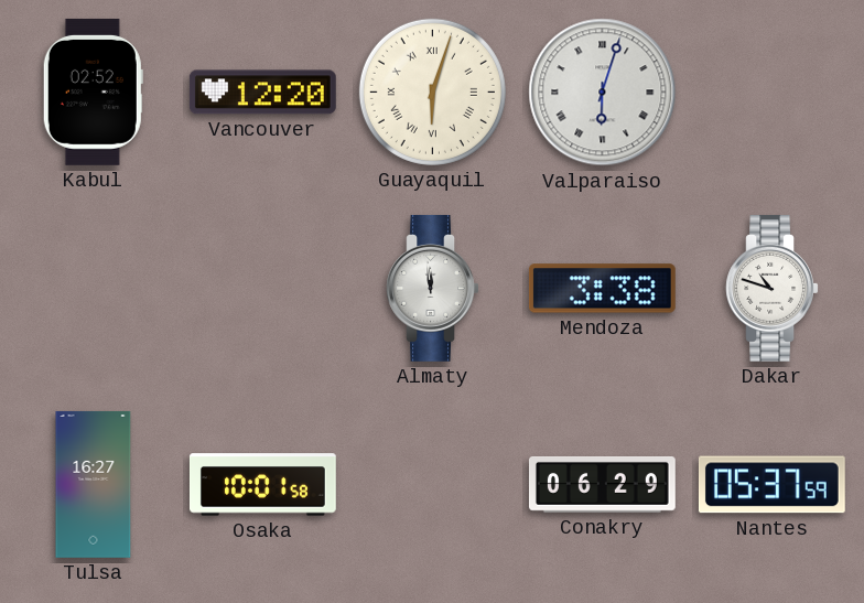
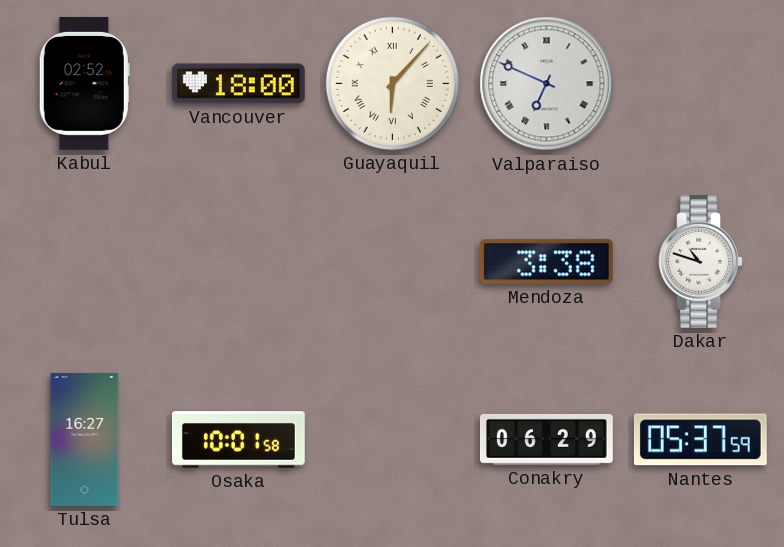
Vancouver: 12:20 -> 18:00
Guayaquil: 6:03 -> 6:07
Valparaiso: 6:03 -> 6:49
Almaty: 11:59 -> none
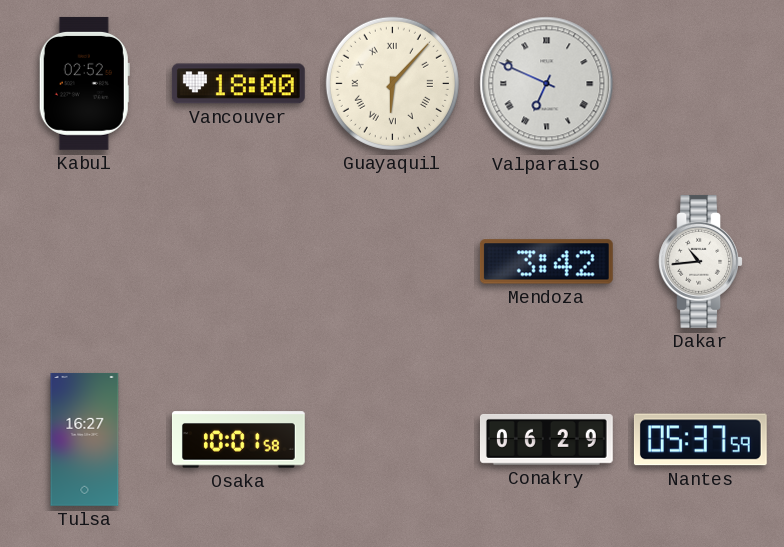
Mendoza: 3:38 -> 3:42
Dakar: 10:48 -> 10:44
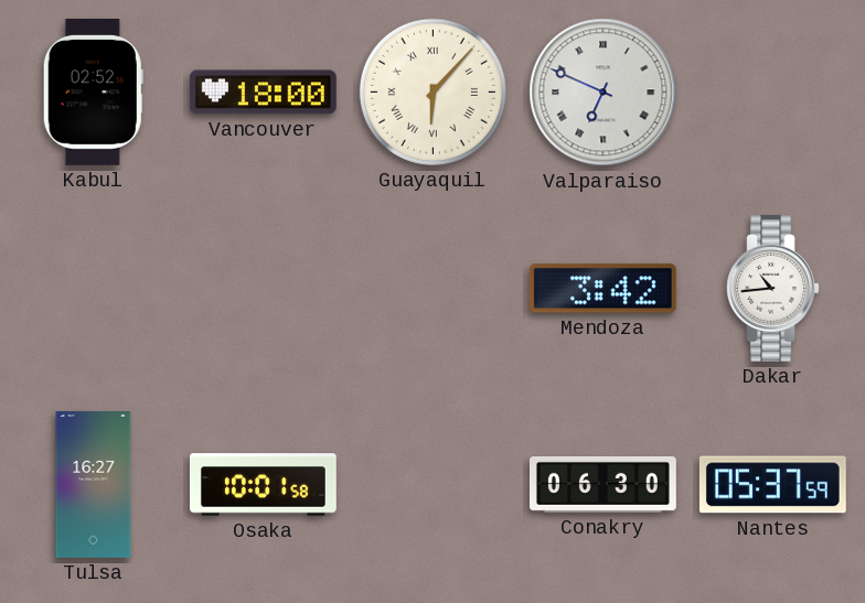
Conakry: 06:29 -> 06:30
